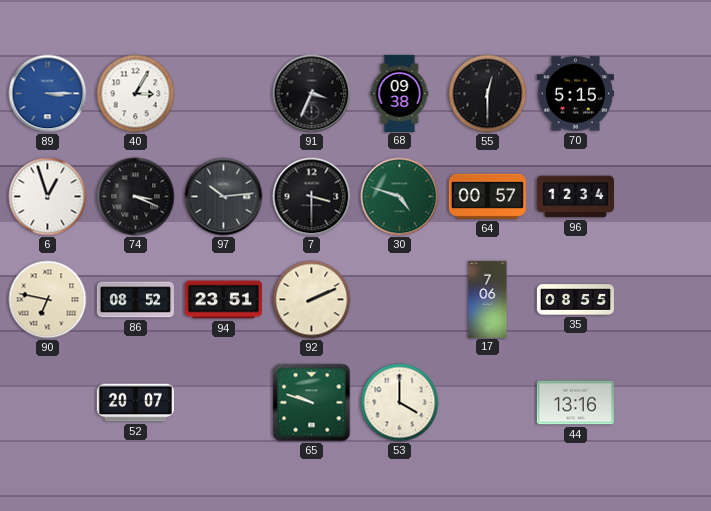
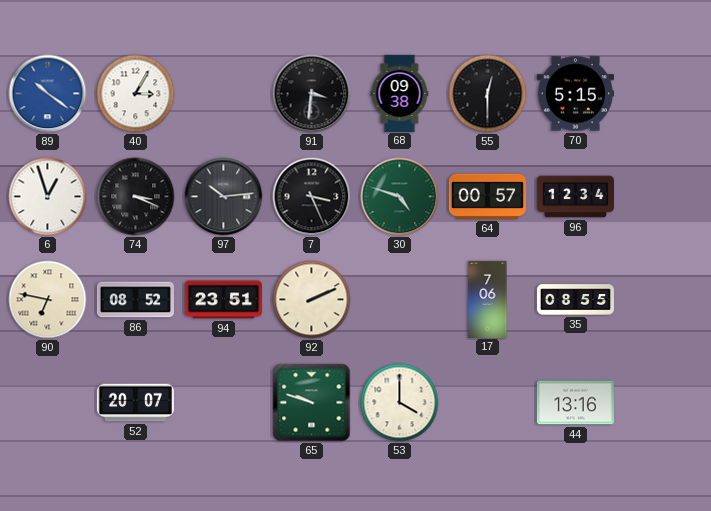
89: 3:15 -> 10:21
91: 3:34 -> 3:31
7: 3:30 -> 3:26
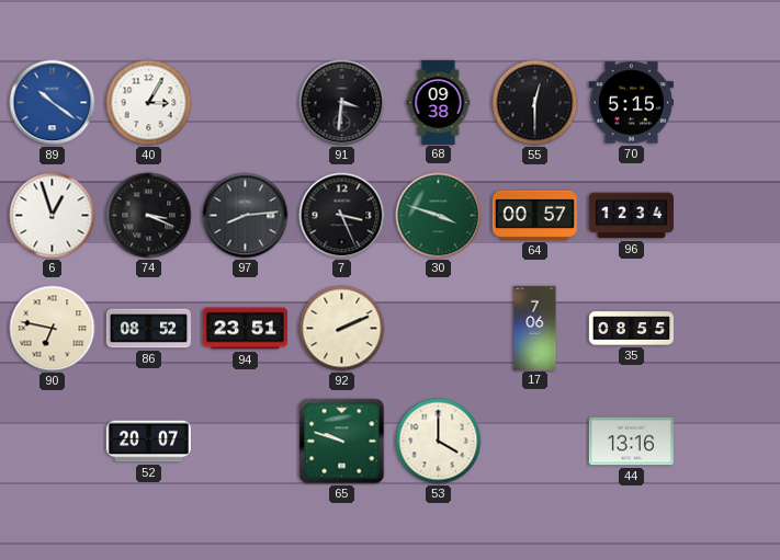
97: 10:14 -> 8:14
30: 4:48 -> 3:48
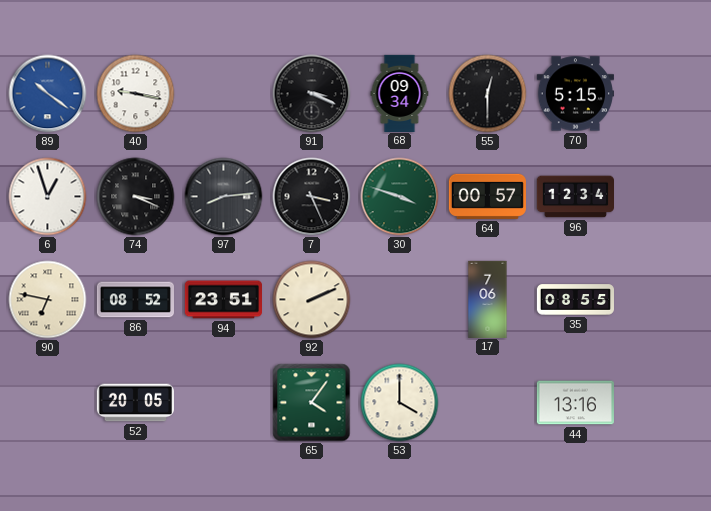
40: 3:05 -> 9:17
91: 3:31 -> 3:19
68: 09:38 -> 09:34
52: 20:07 -> 20:05
65: 9:48 -> 4:06
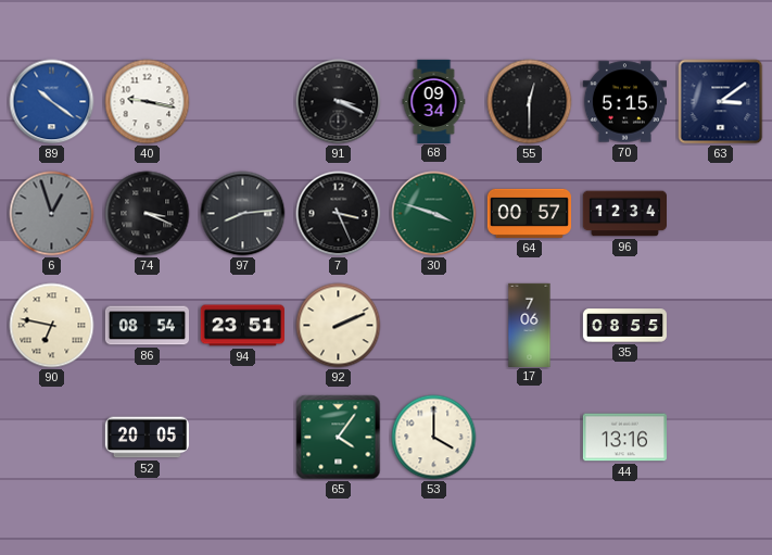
63: none -> 3:09
6 dial: white -> grey
86: 08:52 -> 08:54
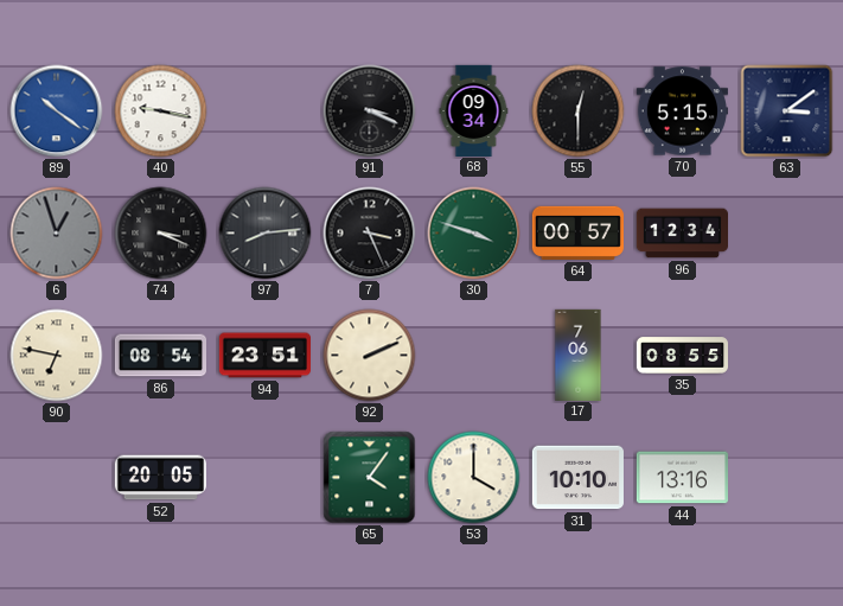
31: none -> 10:10
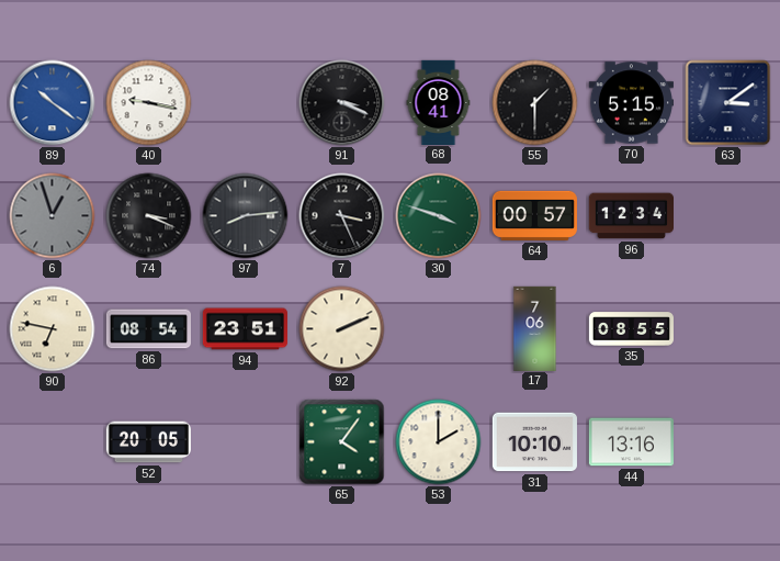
68: 09:34 -> 08:41
55: 12:30 -> 1:30
53: 4:00 -> 2:00
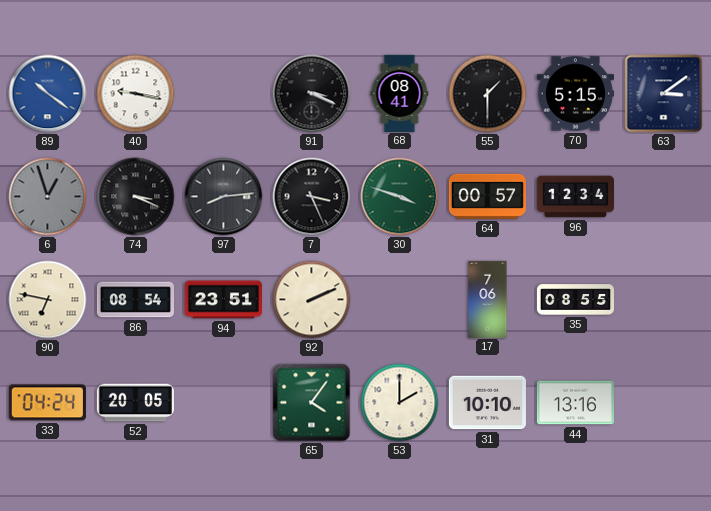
33: none -> 04:24
